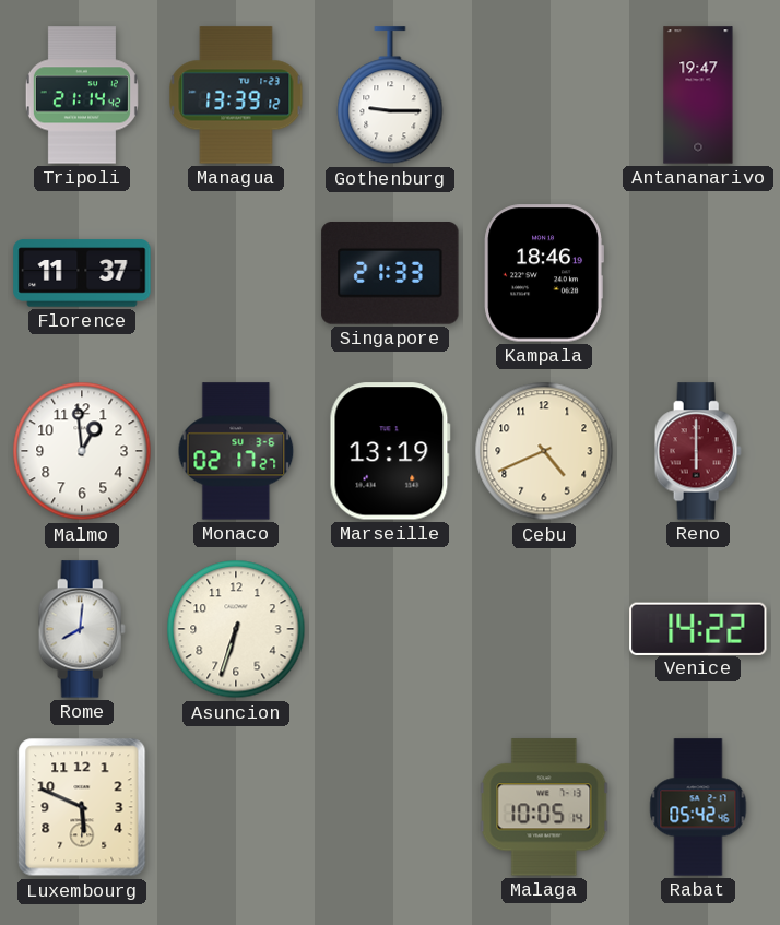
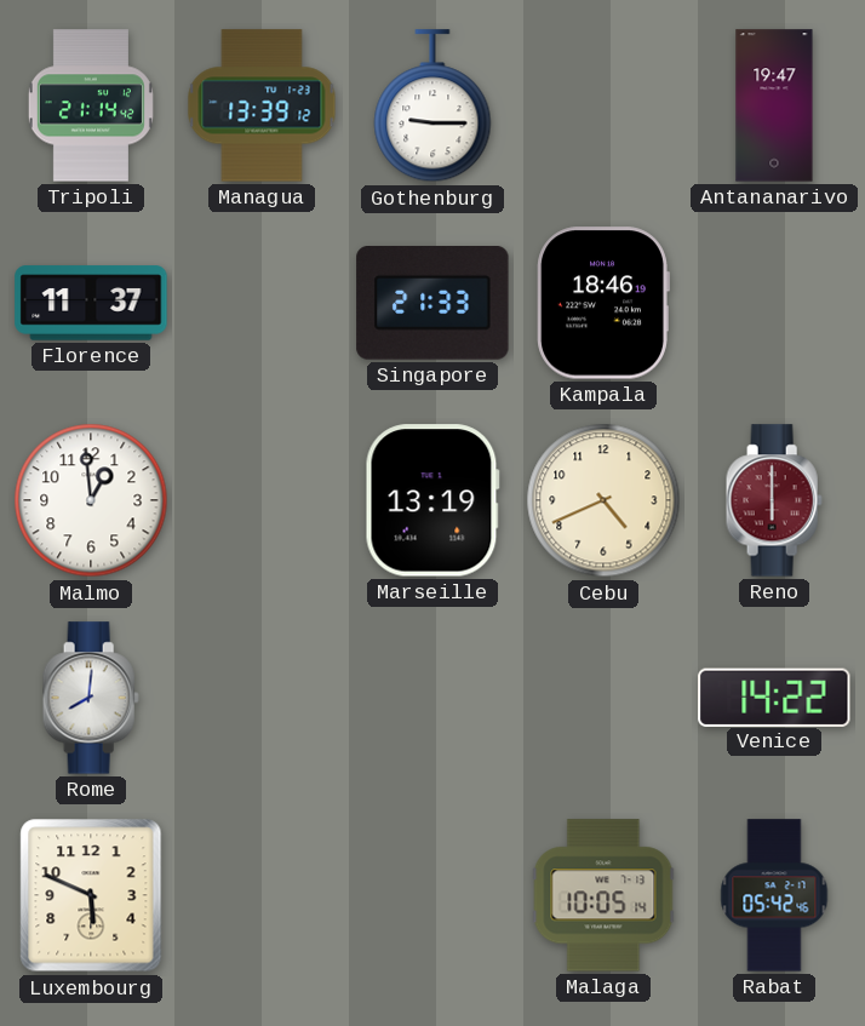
Monaco: 02:17 -> none
Asuncion: 6:33 -> none
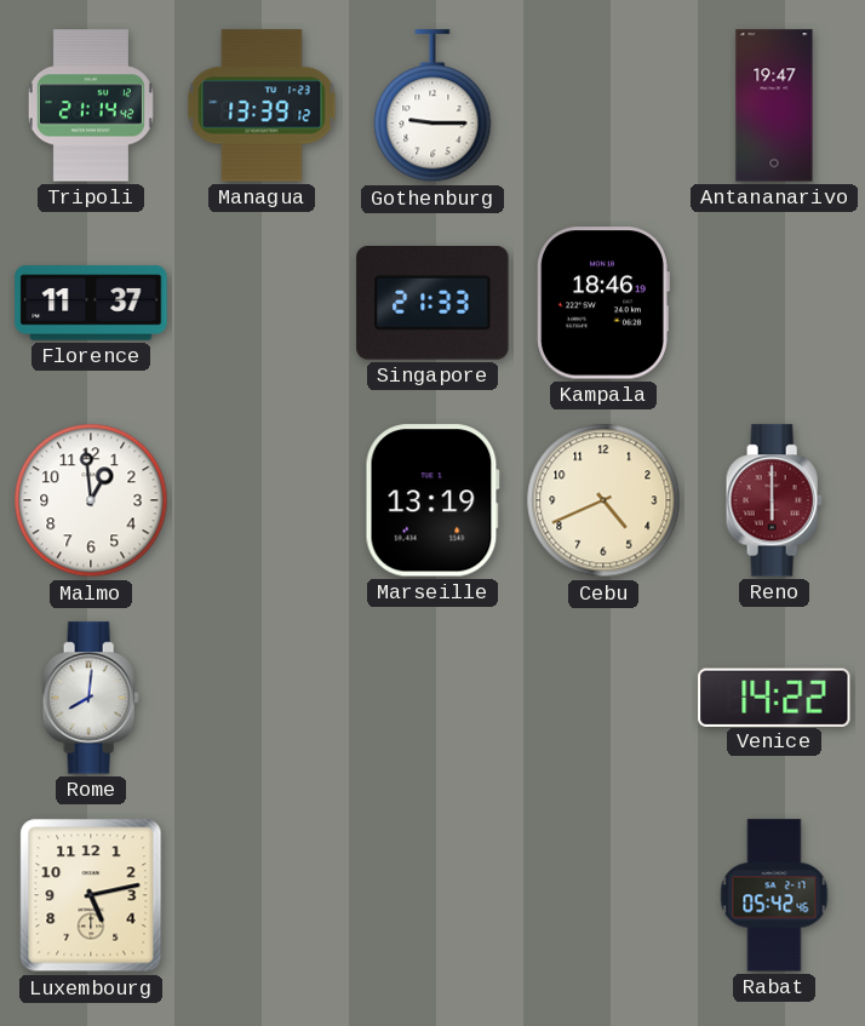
Luxembourg: 5:49 -> 5:13
Malaga: 10:05 -> none
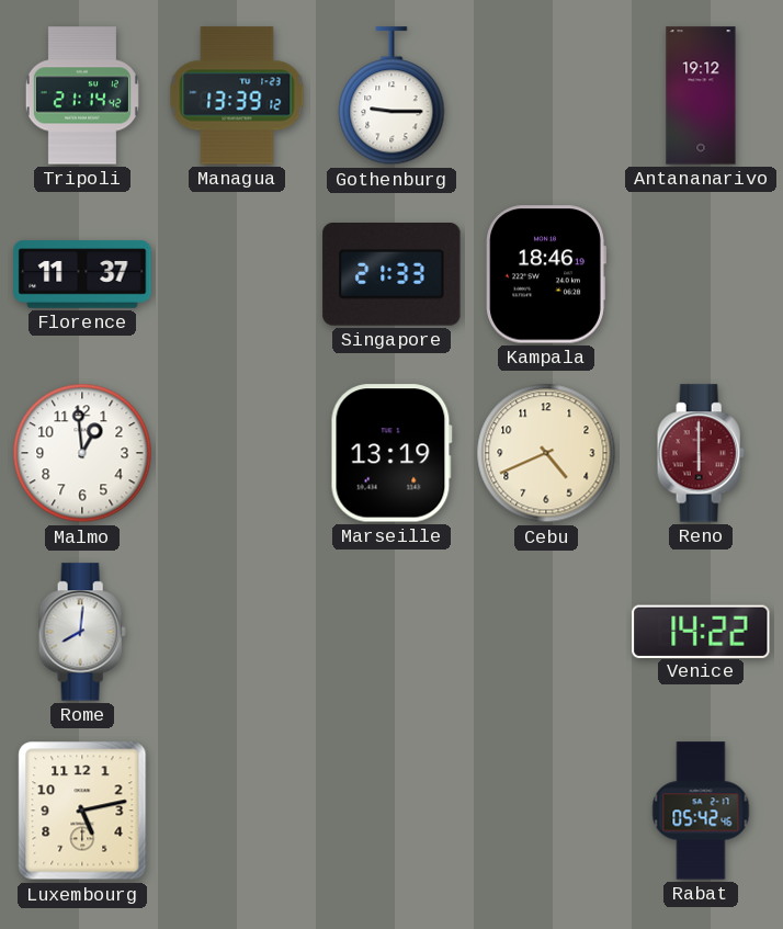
Antananarivo: 19:47 -> 19:12
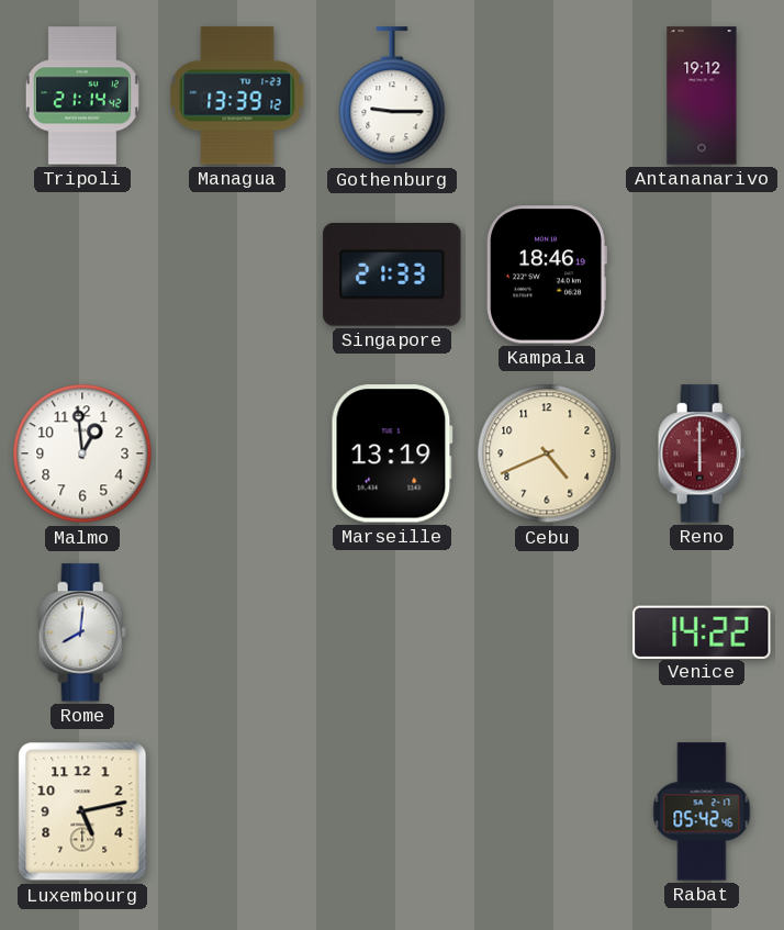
Florence: 11:37 -> none
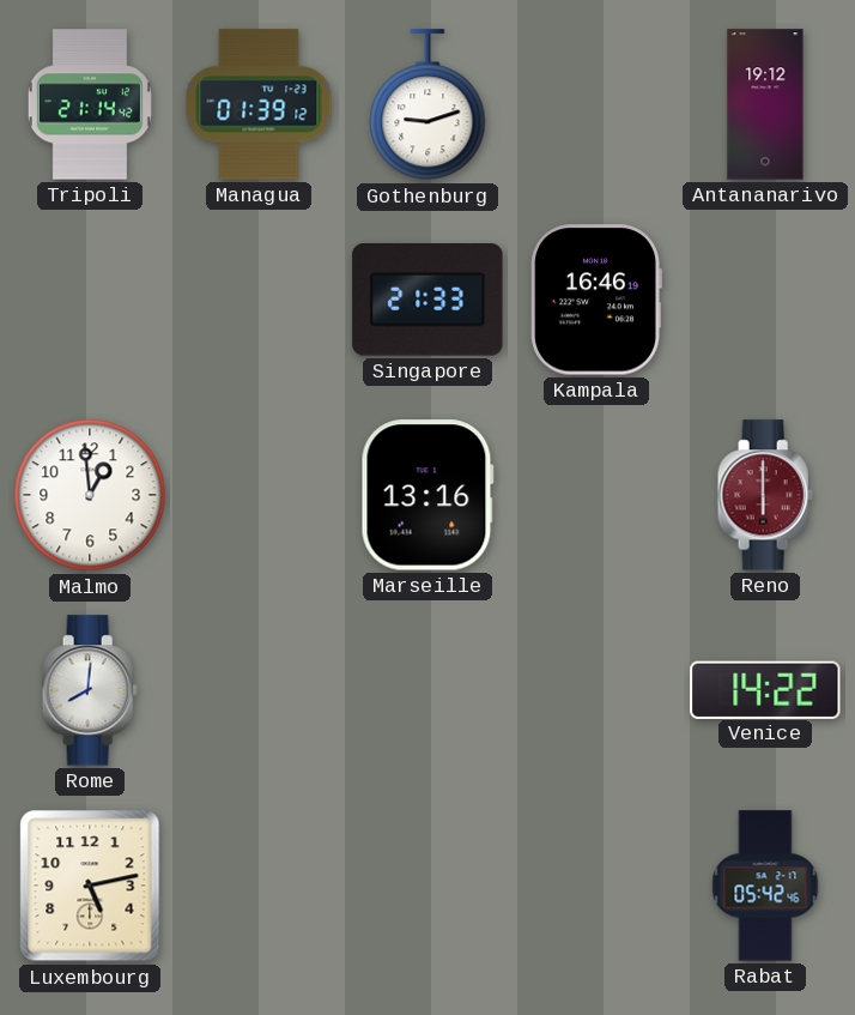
Managua: 13:39 -> 01:39
Gothenburg: 9:15 -> 9:12
Kampala: 18:46 -> 16:46
Marseille: 13:19 -> 13:16
Cebu: 4:41 -> none
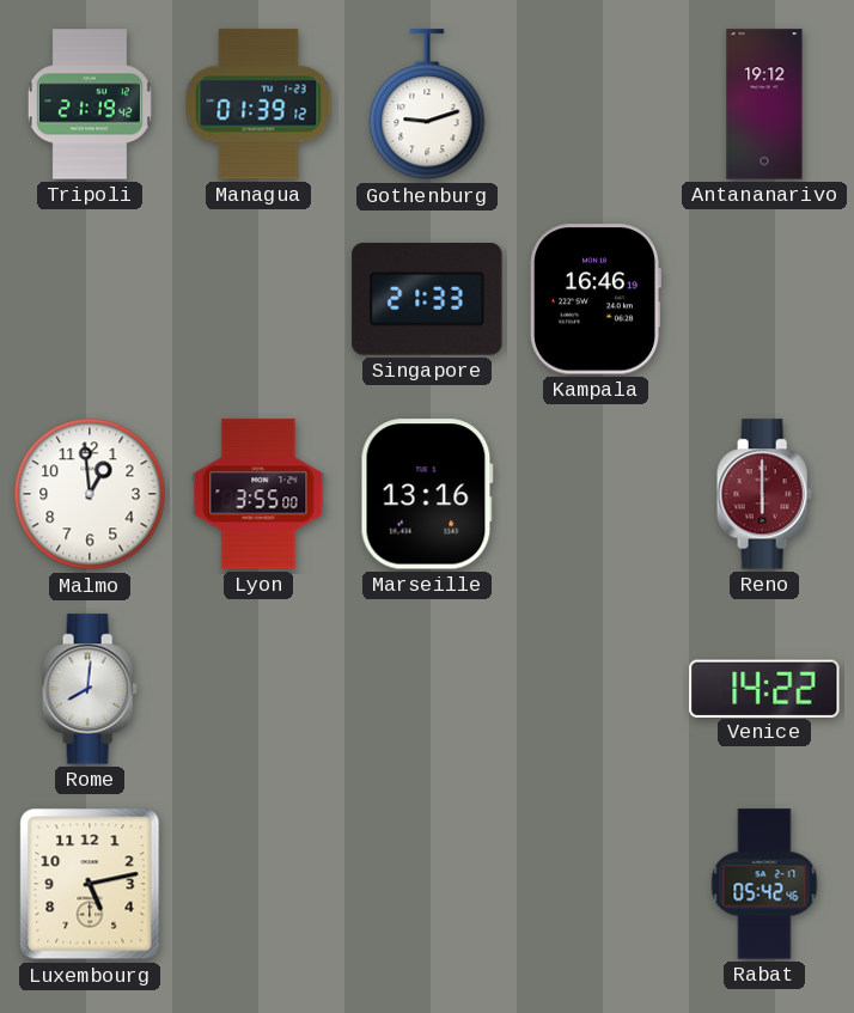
Tripoli: 21:14 -> 21:19
Lyon: none -> 3:55
